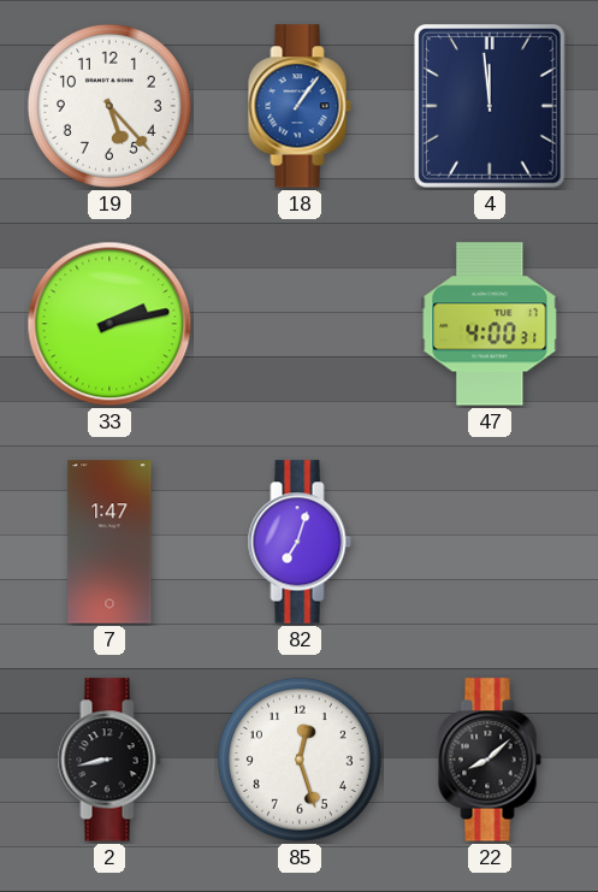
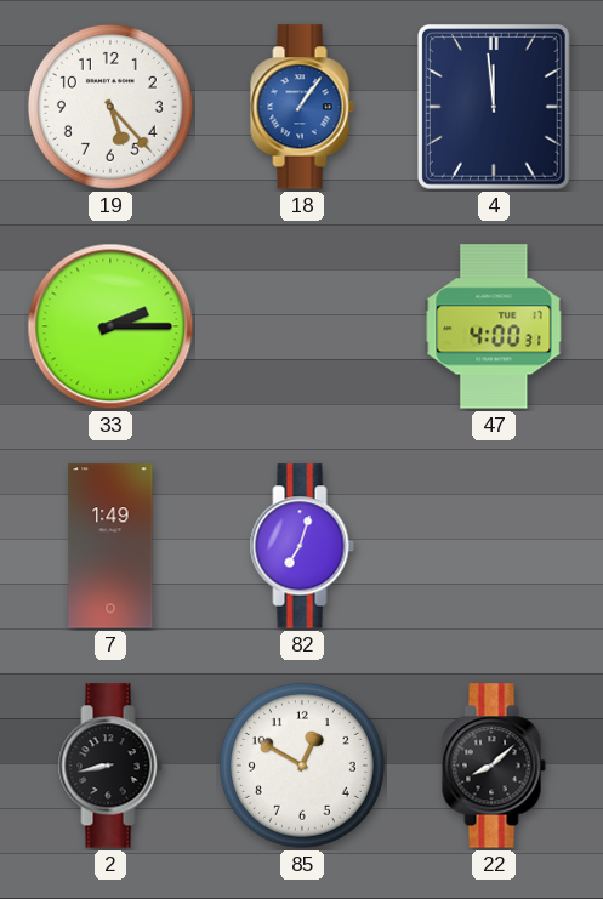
33: 2:13 -> 2:15
7: 1:47 -> 1:49
85: 12:27 -> 12:50
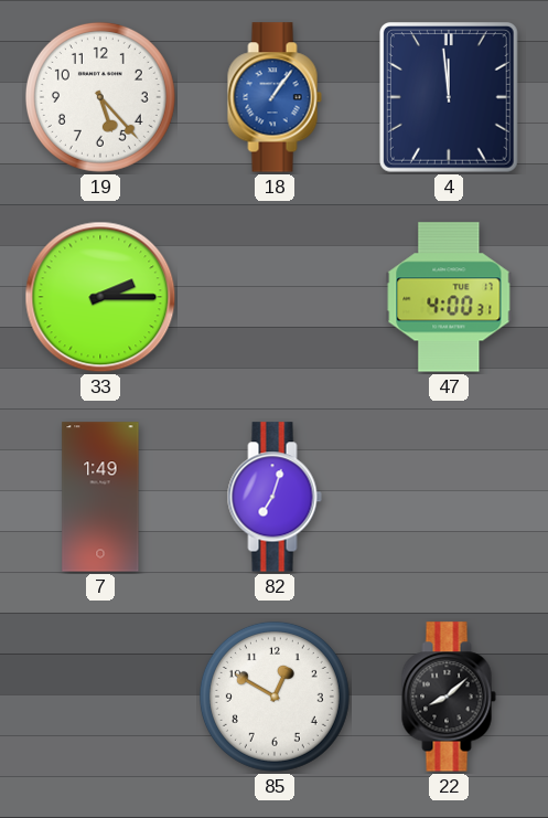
2: 8:43 -> none
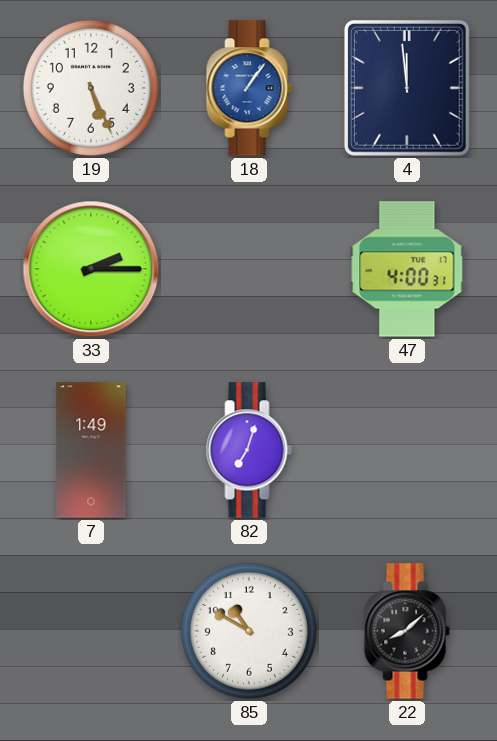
19: 5:23 -> 5:26
85: 12:50 -> 10:50
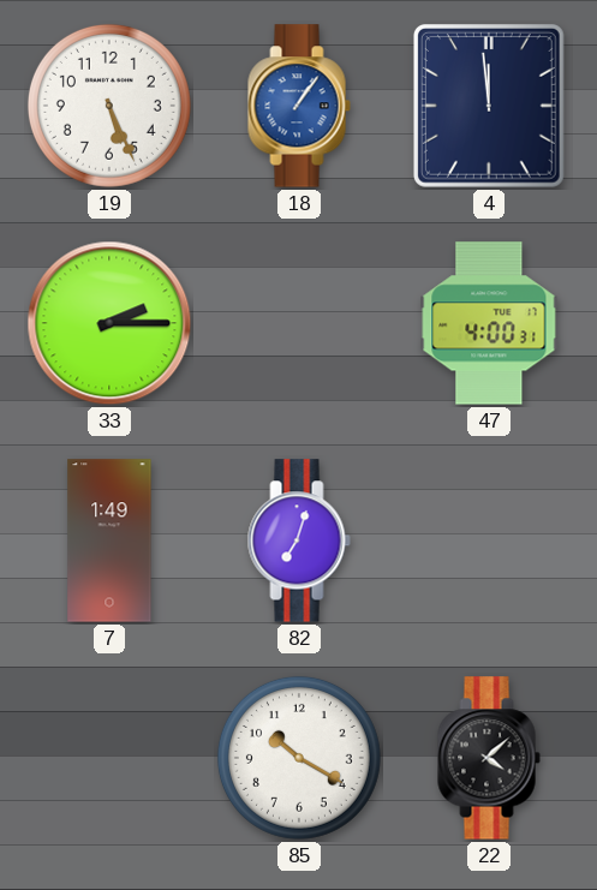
85: 10:50 -> 10:20
22: 8:08 -> 4:08
